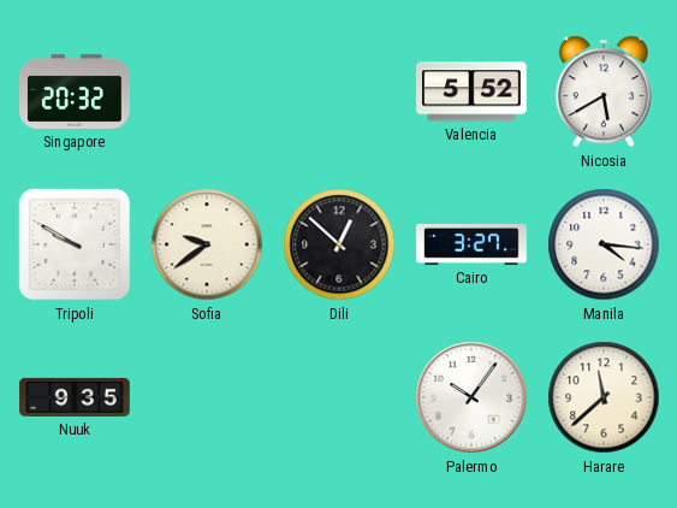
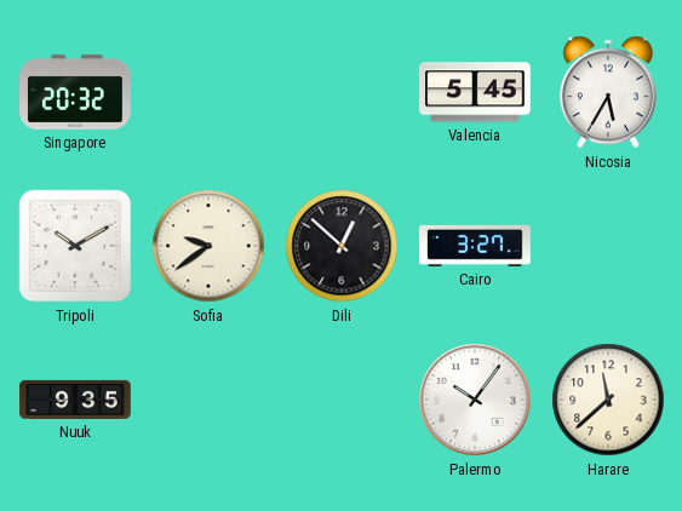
Valencia: 5:52 -> 5:45
Nicosia: 5:40 -> 5:35
Tripoli: 9:50 -> 10:10
Manila: 4:16 -> none
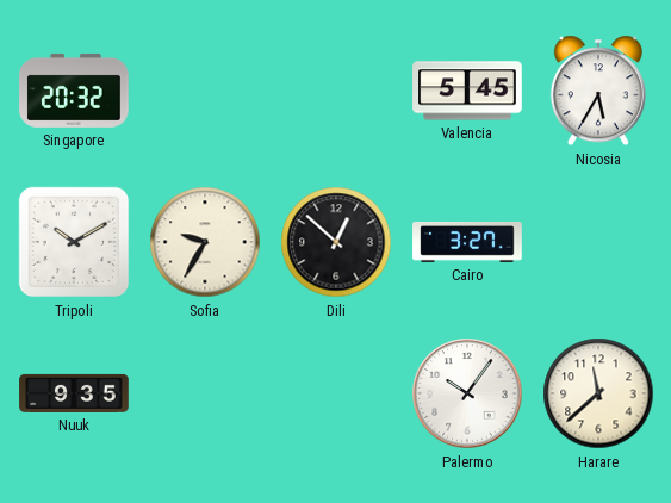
Sofia: 9:39 -> 9:35
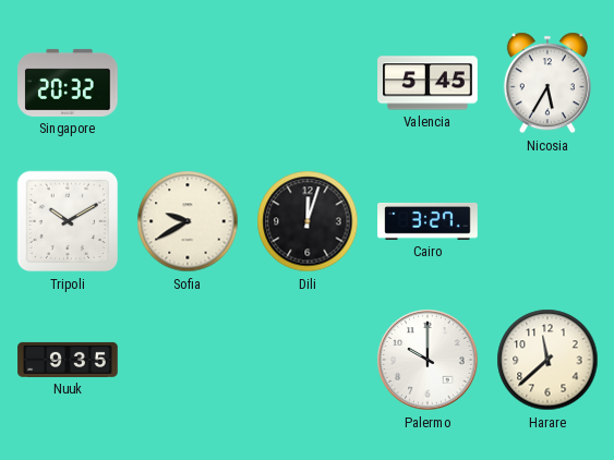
Sofia: 9:35 -> 9:40
Dili: 12:52 -> 12:03
Palermo: 10:06 -> 10:00
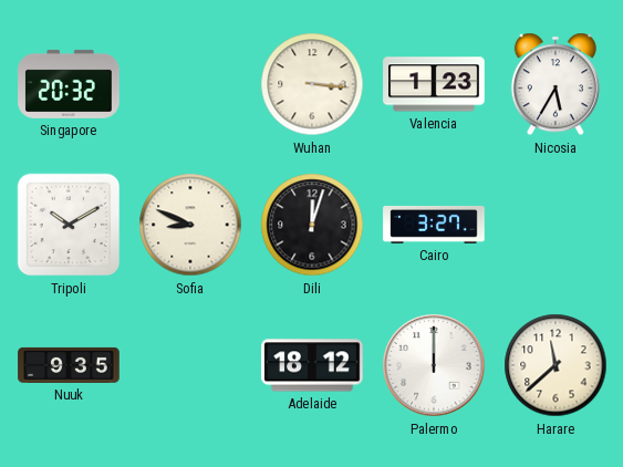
Wuhan: none -> 3:16
Valencia: 5:45 -> 1:23
Sofia: 9:40 -> 8:49
Adelaide: none -> 18:12
Palermo: 10:00 -> 12:00
